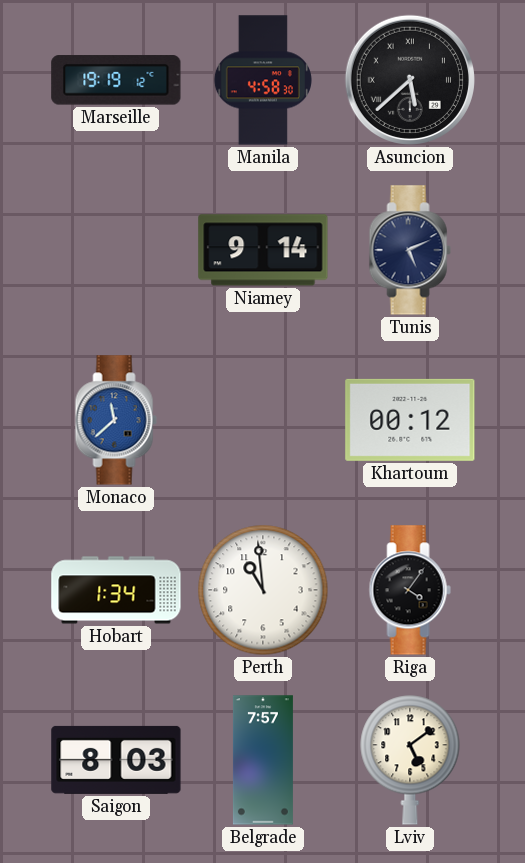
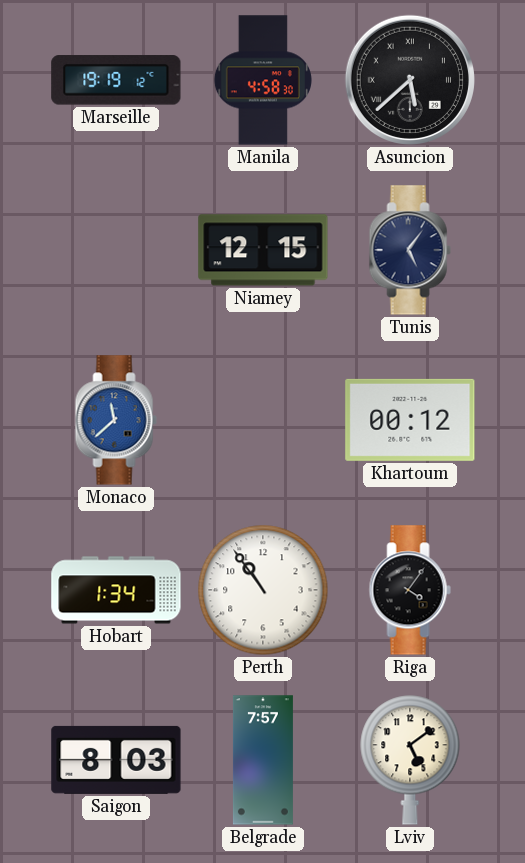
Niamey: 9:14 -> 12:15
Tunis: 5:11 -> 5:06
Perth: 10:59 -> 10:54
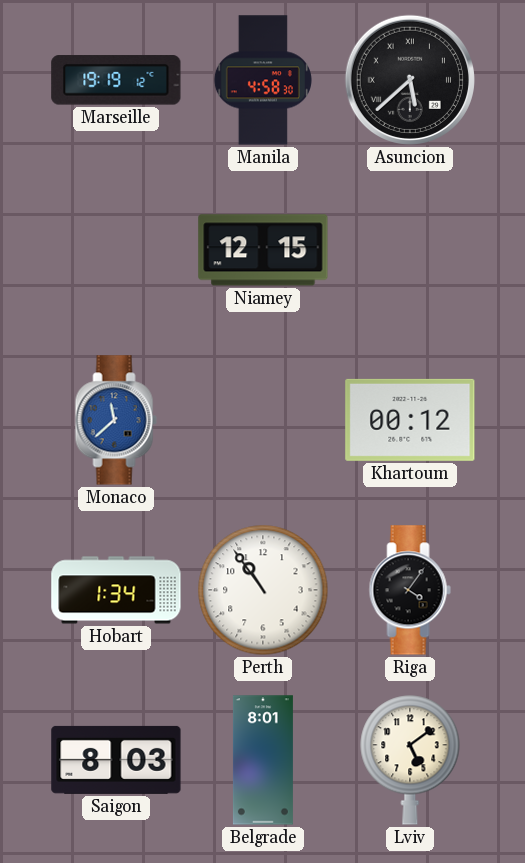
Tunis: 5:06 -> none
Belgrade: 7:57 -> 8:01
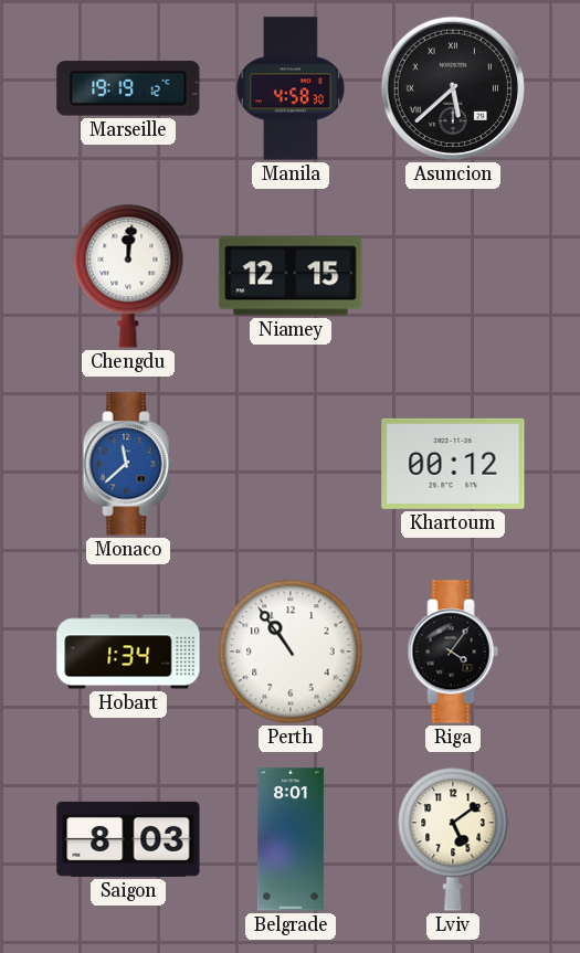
Chengdu: none -> 12:01
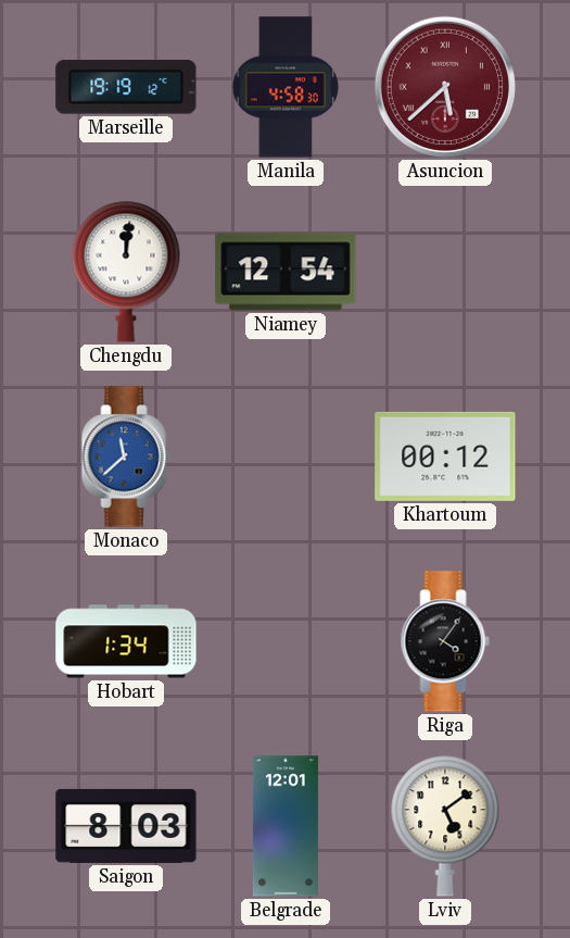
Asuncion dial: black -> burgundy
Niamey: 12:15 -> 12:54
Perth: 10:54 -> none
Belgrade: 8:01 -> 12:01
